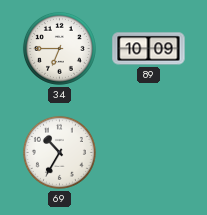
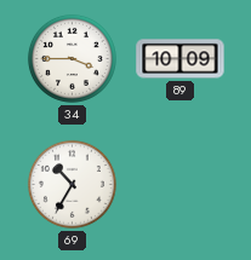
34: 6:45 -> 3:45
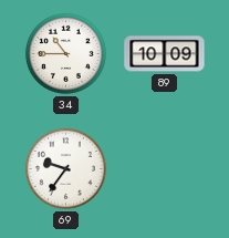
34: 3:45 -> 10:45
69: 10:35 -> 9:36
